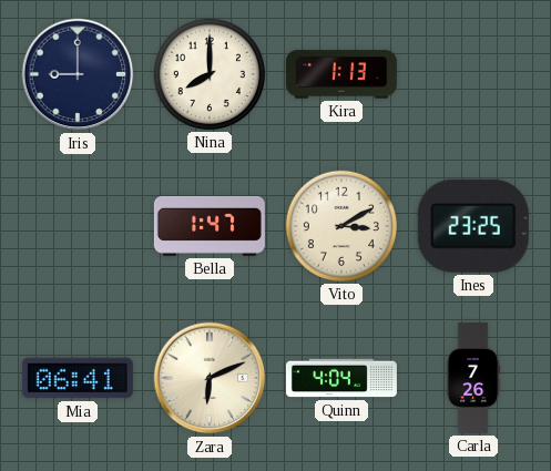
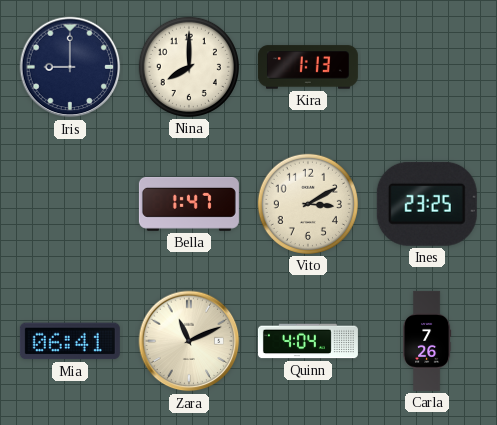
Zara: 6:11 -> 11:11
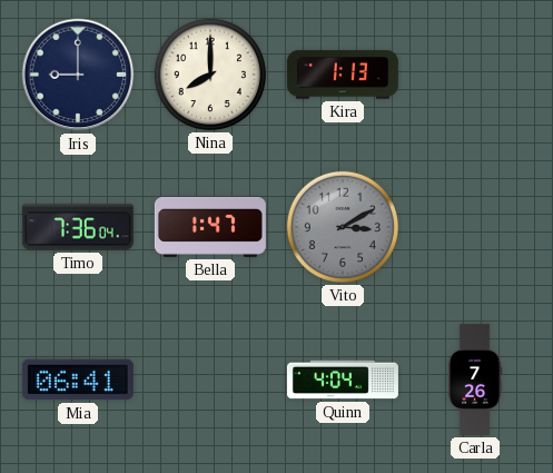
Timo: none -> 7:36
Vito dial: cream -> grey
Ines: 23:25 -> none
Zara: 11:11 -> none
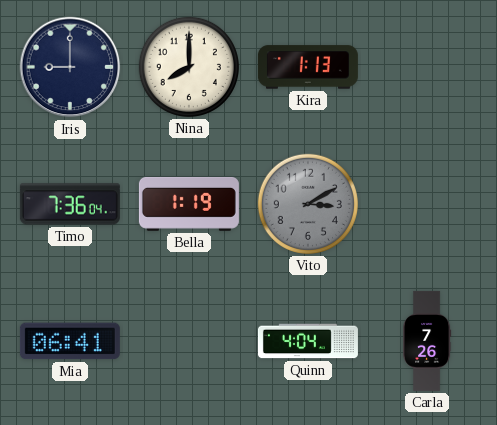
Bella: 1:47 -> 1:19
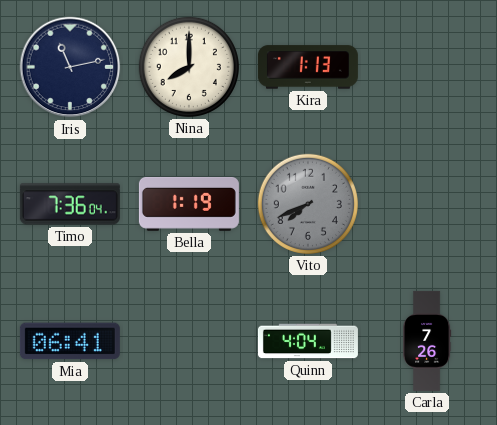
Iris: 9:00 -> 11:13
Vito: 3:10 -> 7:41
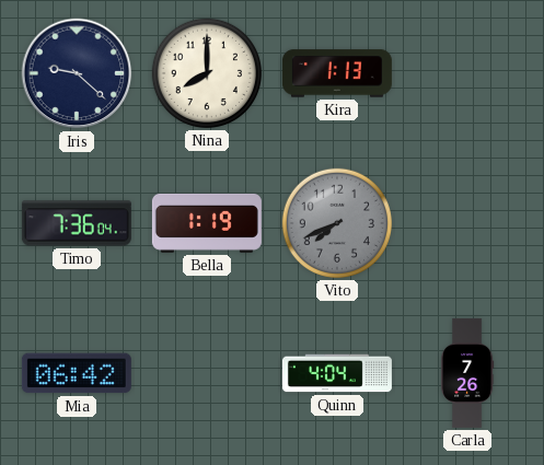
Iris: 11:13 -> 9:22
Mia: 06:41 -> 06:42
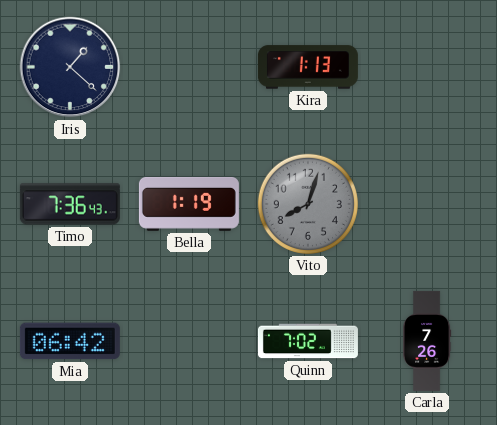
Iris: 9:22 -> 1:22
Nina: 8:00 -> none
Timo: 7:36:04 -> 7:36:43
Vito: 7:41 -> 8:03
Quinn: 4:04 -> 7:02
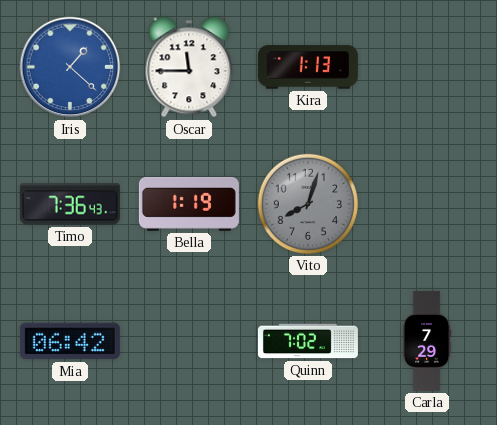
Iris dial: navy -> blue
Oscar: none -> 11:45
Carla: 7:26 -> 7:29
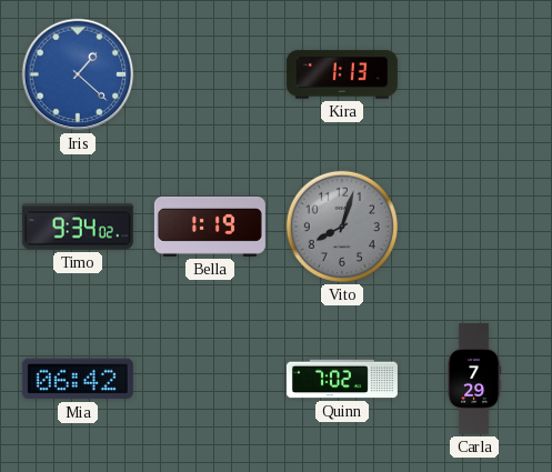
Oscar: 11:45 -> none
Timo: 7:36 -> 9:34
